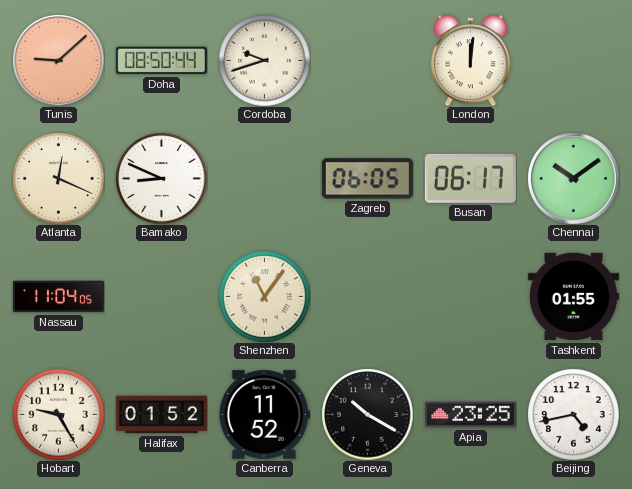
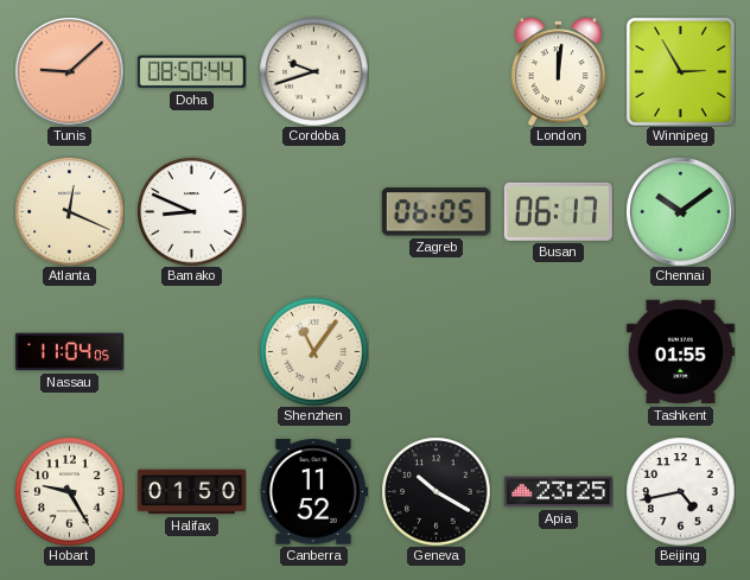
Winnipeg: none -> 2:55
Halifax: 01:52 -> 01:50
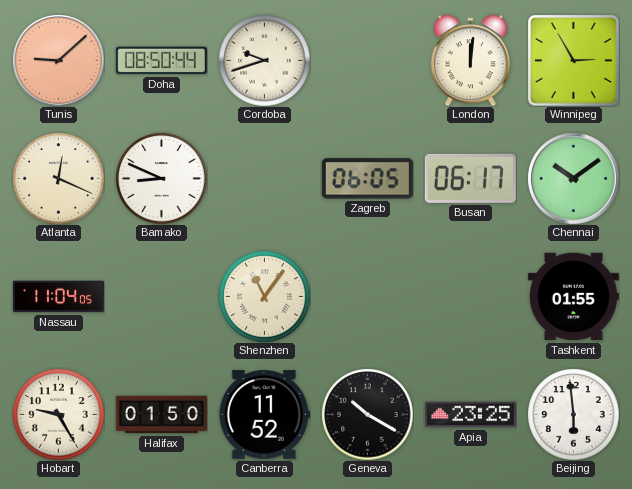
Beijing: 4:43 -> 5:59
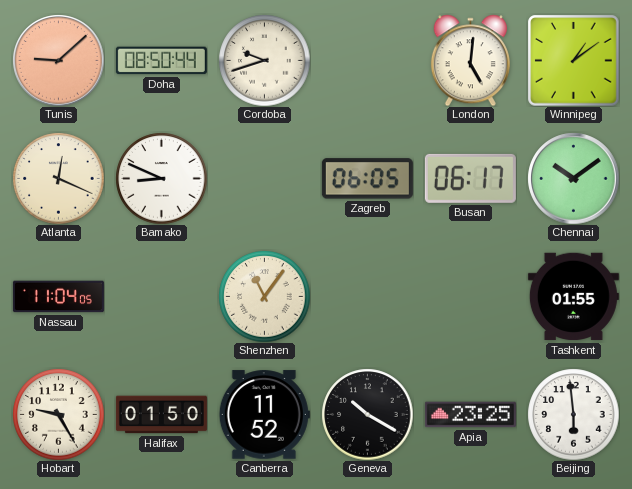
London: 12:01 -> 5:01
Winnipeg: 2:55 -> 1:09
